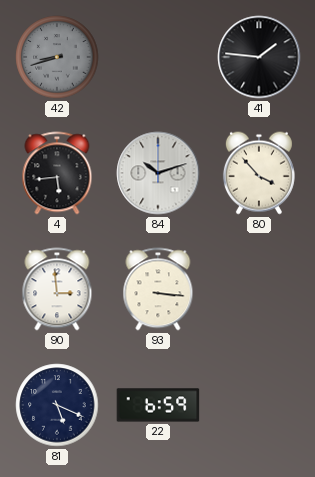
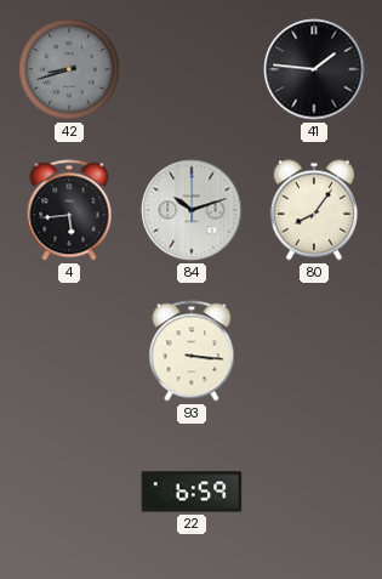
80: 3:53 -> 8:06
90: 2:59 -> none
81: 5:19 -> none
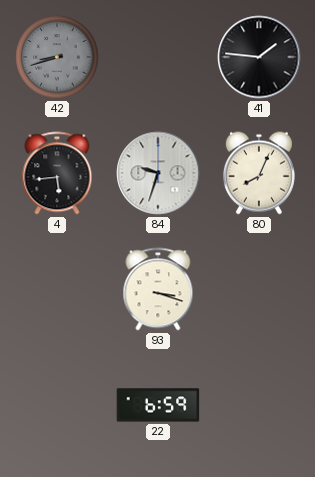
84: 10:12 -> 9:33
80: 8:06 -> 8:04
93: 3:16 -> 3:18
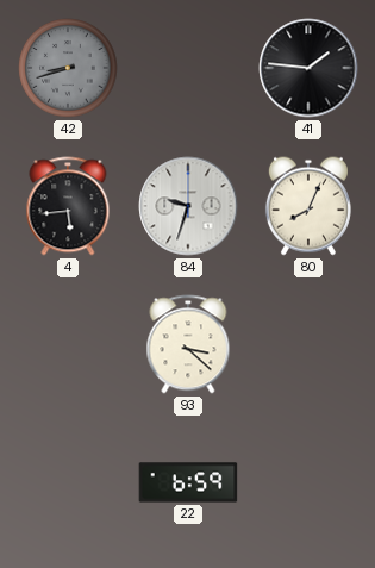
93: 3:18 -> 3:22
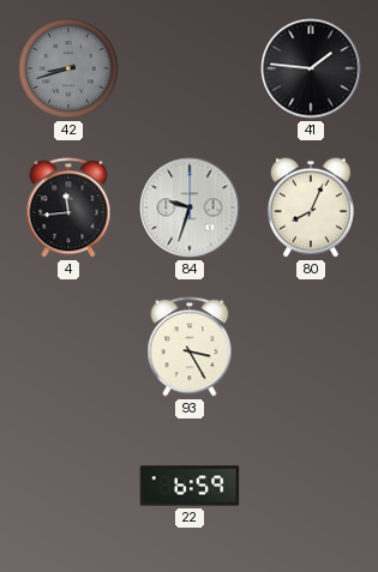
4: 5:44 -> 11:44
93: 3:22 -> 3:25
